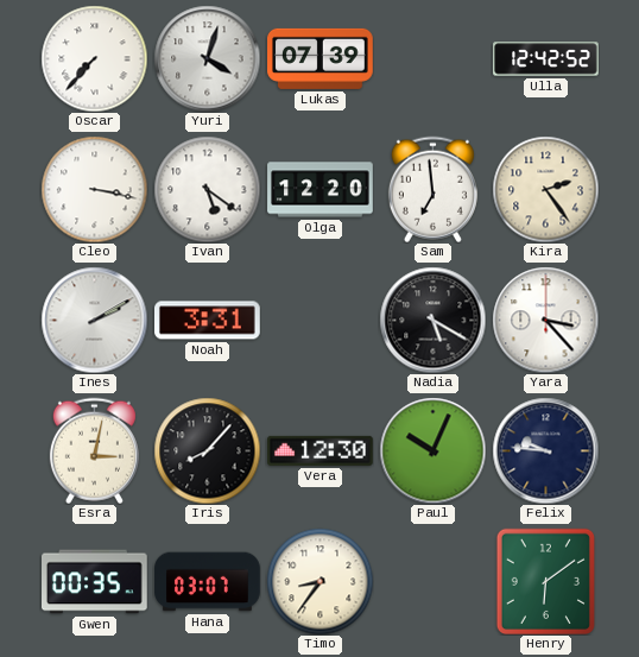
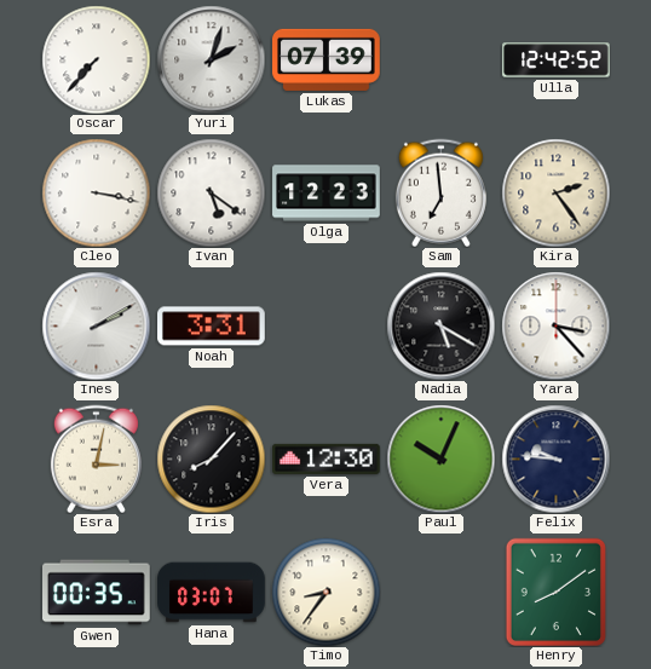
Yuri: 4:03 -> 2:03
Olga: 12:20 -> 12:23
Henry: 6:09 -> 8:09
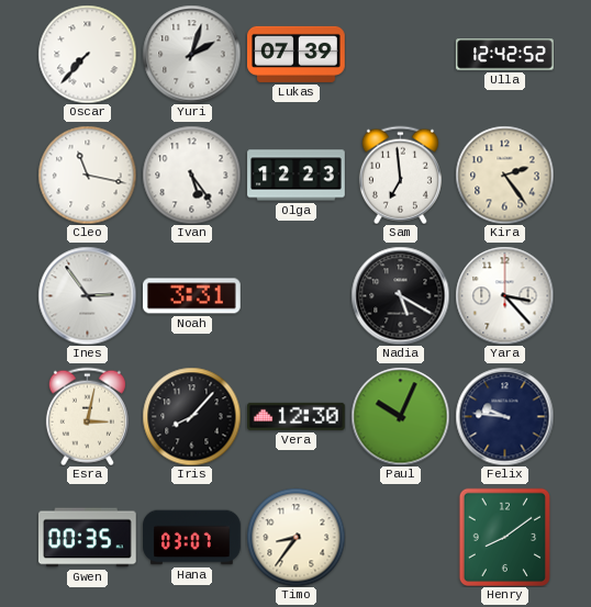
Cleo: 3:17 -> 11:17
Ivan: 5:21 -> 5:24
Ines: 2:10 -> 2:54
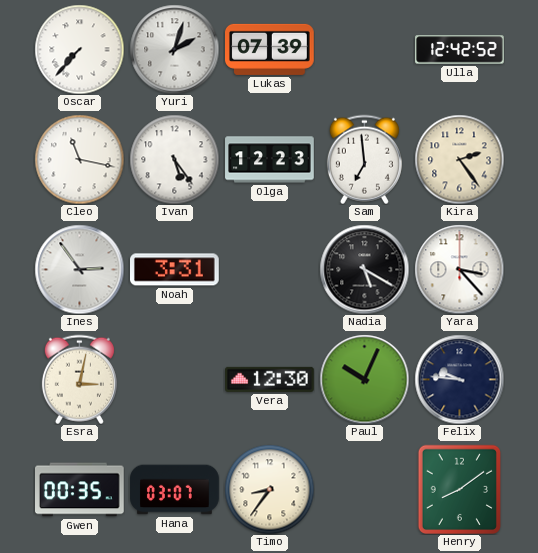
Iris: 8:07 -> none
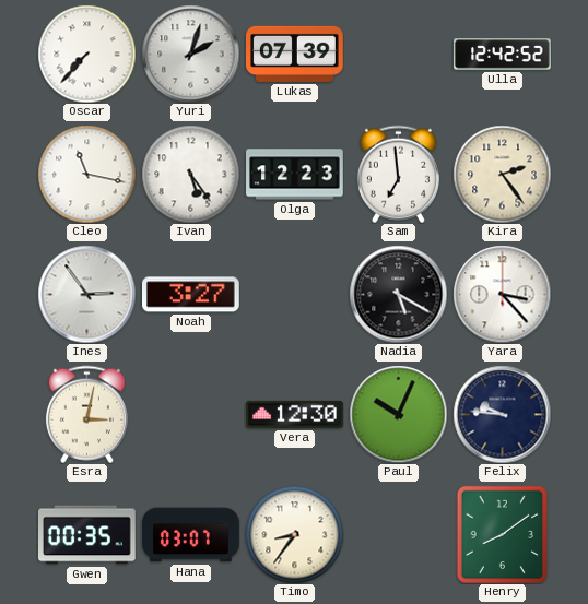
Noah: 3:31 -> 3:27
